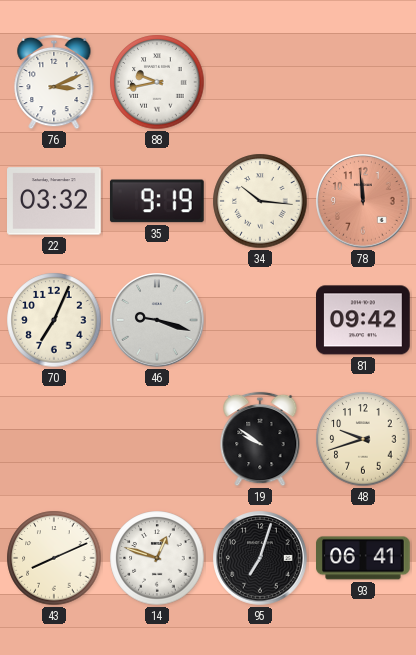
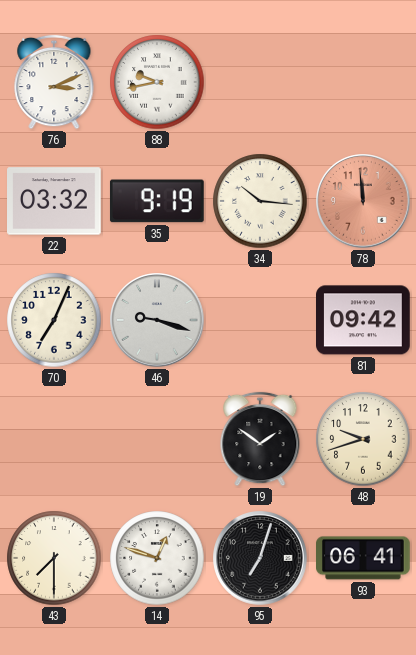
19: 9:51 -> 1:51
43: 8:11 -> 7:30
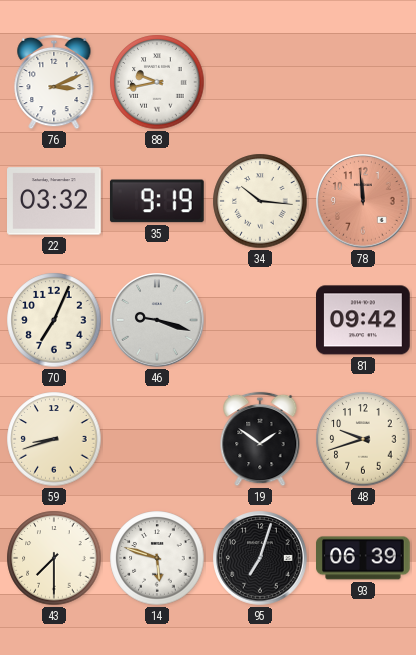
59: none -> 8:42
14: 12:48 -> 5:48
93: 06:41 -> 06:39
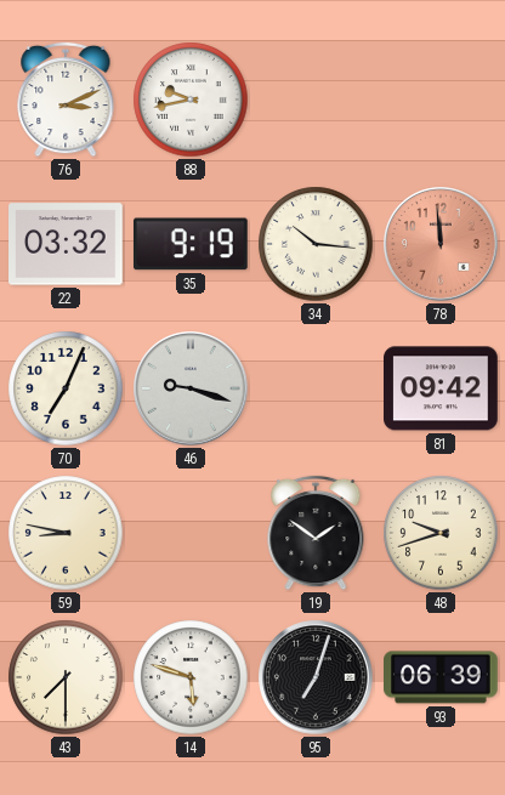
59: 8:42 -> 8:47
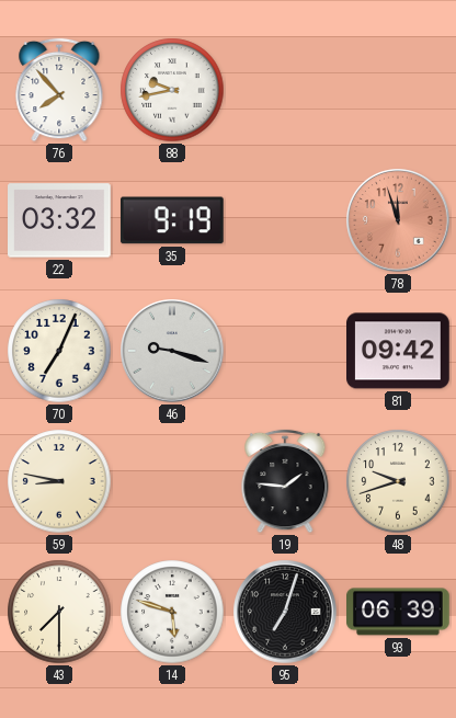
76: 3:11 -> 7:53
34: 10:16 -> none
78: 11:59 -> 11:57
19: 1:51 -> 1:46
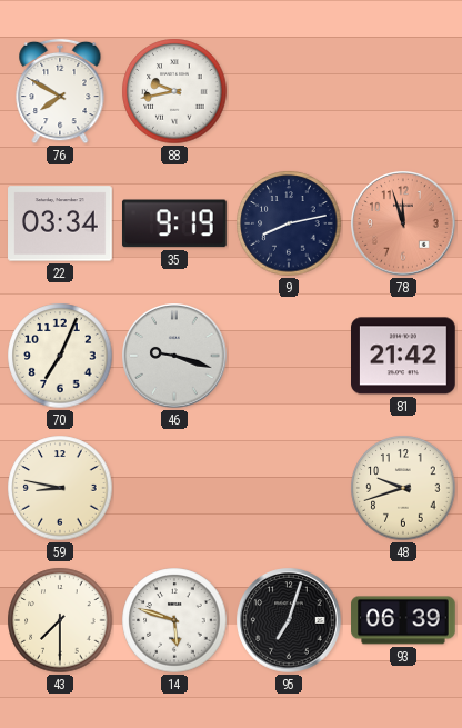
76: 7:53 -> 7:50
22: 03:32 -> 03:34
9: none -> 8:13
81: 09:42 -> 21:42
19: 1:46 -> none
